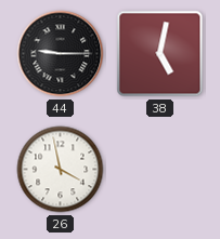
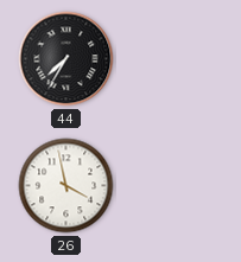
44: 9:15 -> 7:35
38: 5:02 -> none
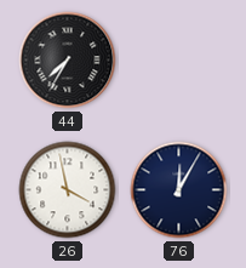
76: none -> 12:05
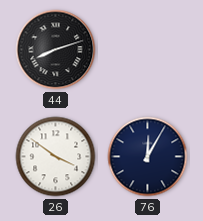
44: 7:35 -> 8:12
26: 3:58 -> 3:51
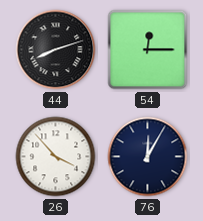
54: none -> 12:15
26: 3:51 -> 3:53
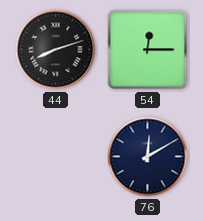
26: 3:53 -> none
76: 12:05 -> 12:10
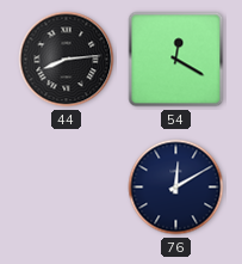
44: 8:12 -> 8:14
54: 12:15 -> 12:20
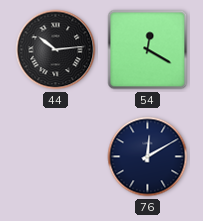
44: 8:14 -> 10:14
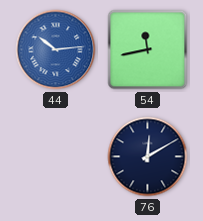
44 dial: black -> blue
54: 12:20 -> 11:43
